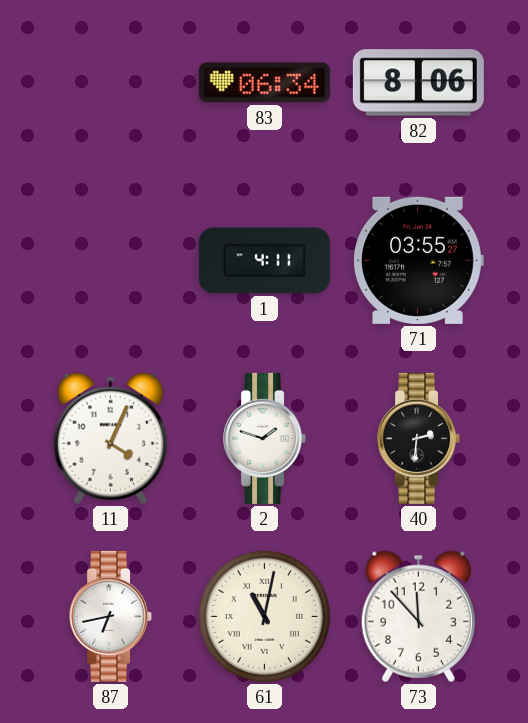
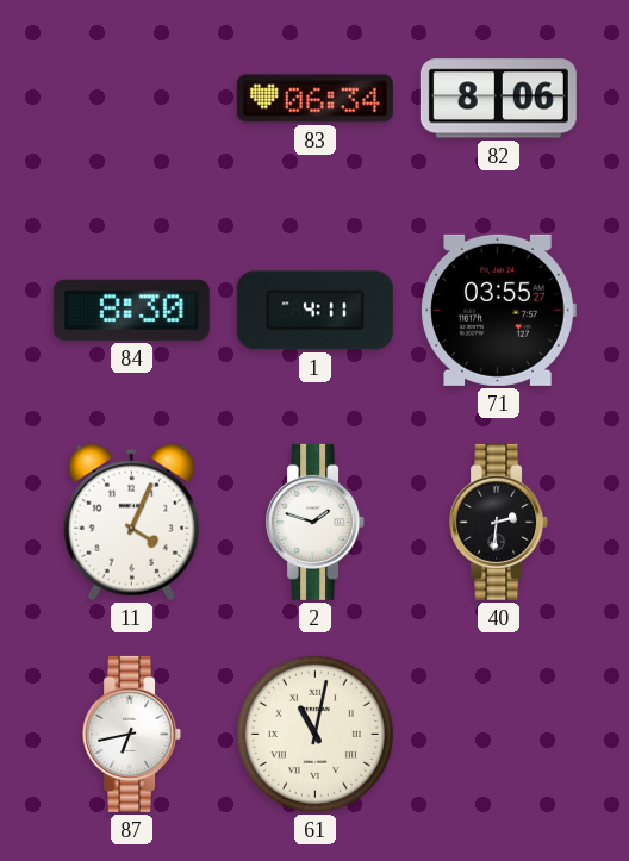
84: none -> 8:30
73: 11:53 -> none
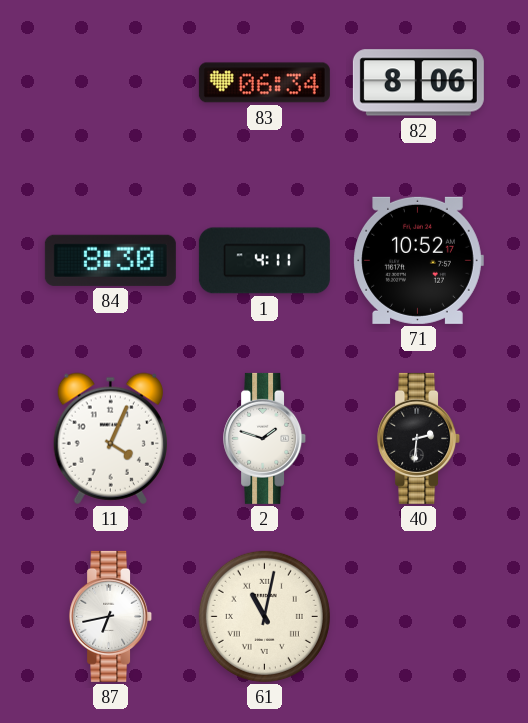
71: 03:55 -> 10:52
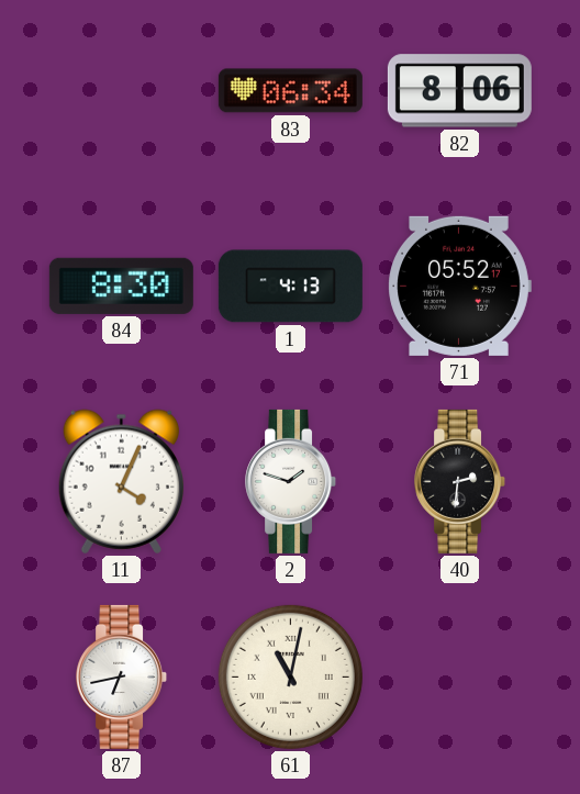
1: 4:11 -> 4:13
71: 10:52 -> 05:52
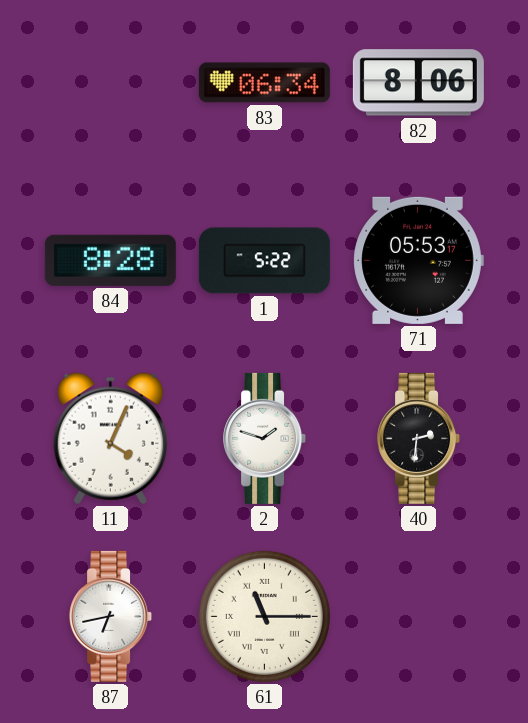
84: 8:30 -> 8:28
1: 4:13 -> 5:22
71: 05:52 -> 05:53
61: 11:02 -> 11:15
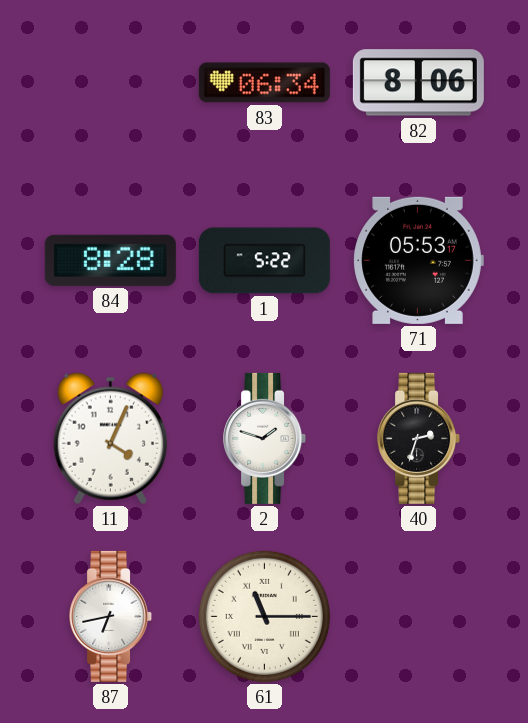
40: 2:31 -> 2:33
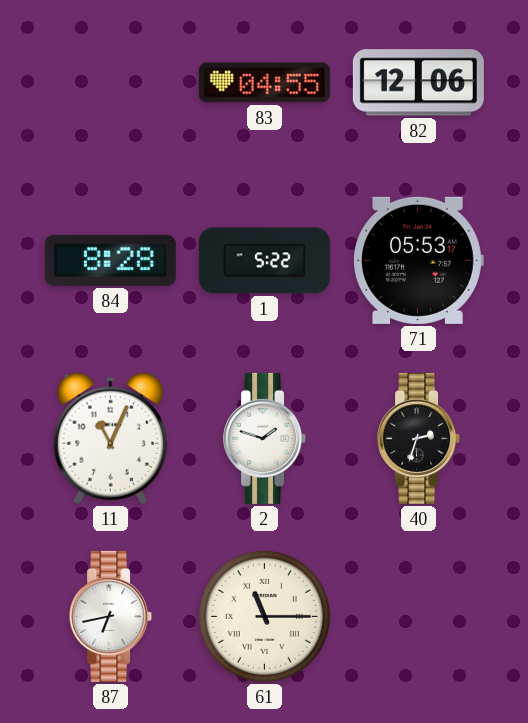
83: 06:34 -> 04:55
82: 8:06 -> 12:06
11: 4:04 -> 11:04
